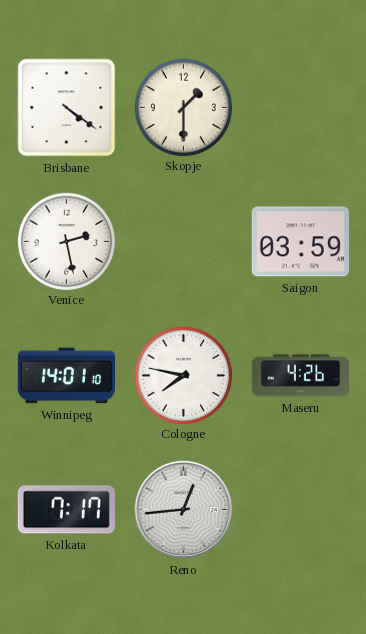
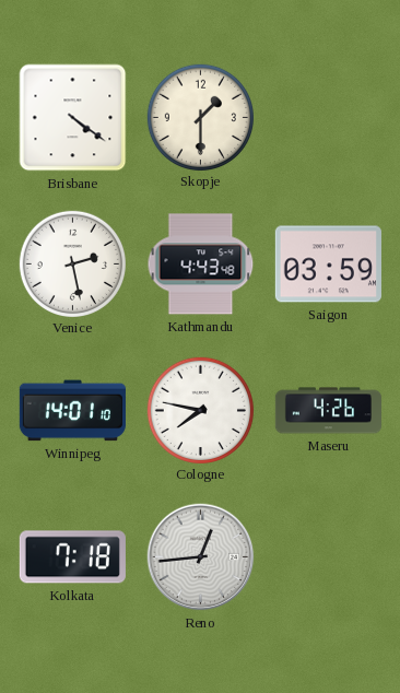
Kathmandu: none -> 4:43
Kolkata: 7:17 -> 7:18
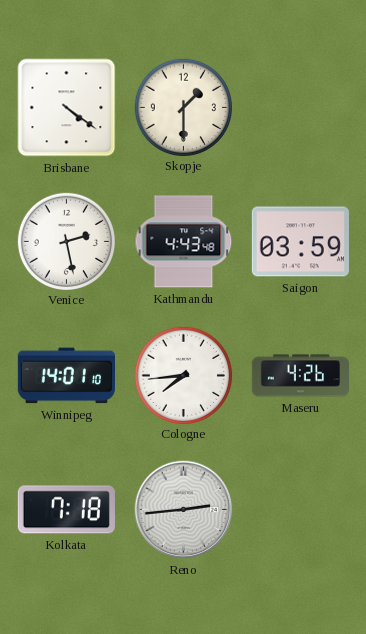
Cologne: 7:47 -> 7:44
Reno: 12:44 -> 2:44
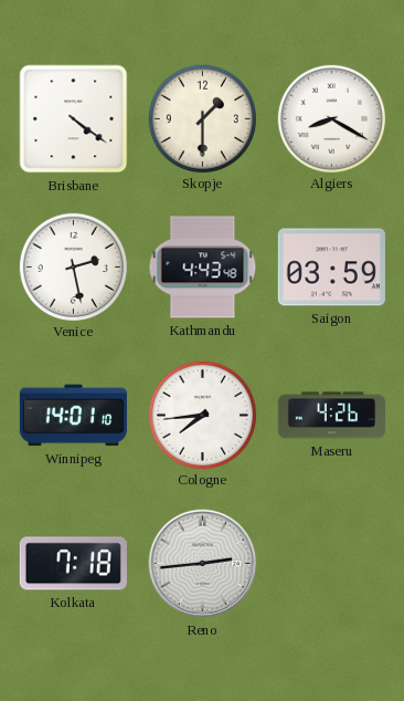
Algiers: none -> 8:20
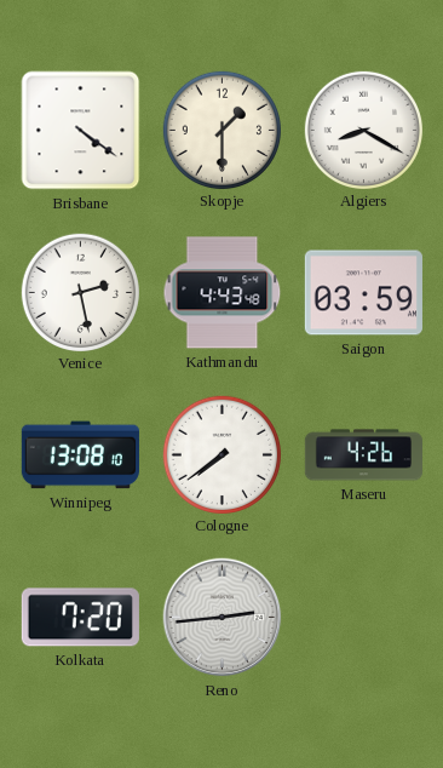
Winnipeg: 14:01 -> 13:08
Cologne: 7:44 -> 7:39
Kolkata: 7:18 -> 7:20
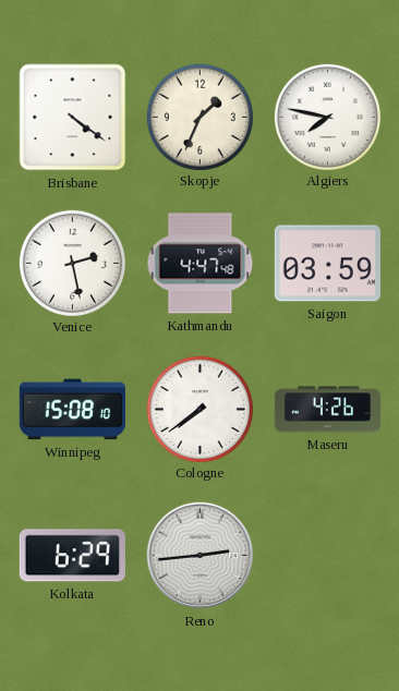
Skopje: 1:30 -> 1:34
Algiers: 8:20 -> 7:47
Kathmandu: 4:43 -> 4:47
Winnipeg: 13:08 -> 15:08
Kolkata: 7:20 -> 6:29
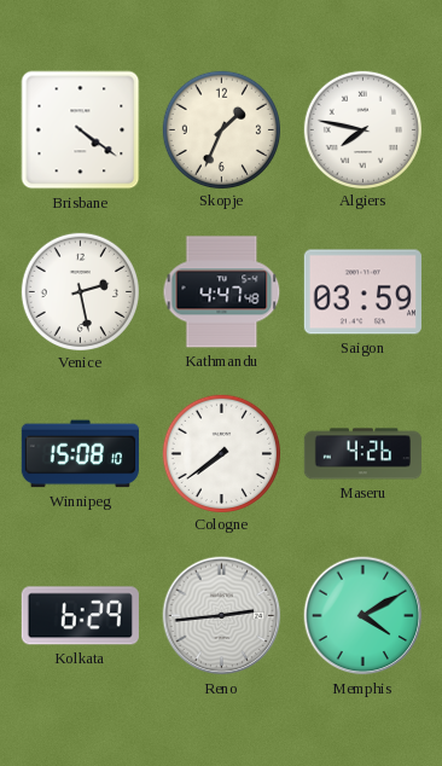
Memphis: none -> 4:10
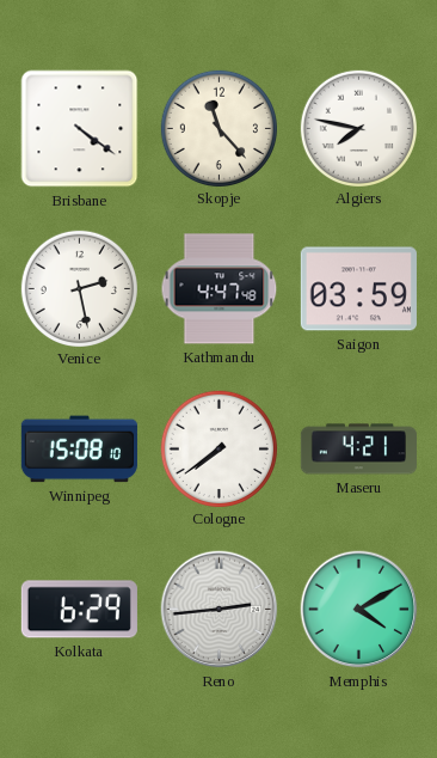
Skopje: 1:34 -> 11:23
Maseru: 4:26 -> 4:21
